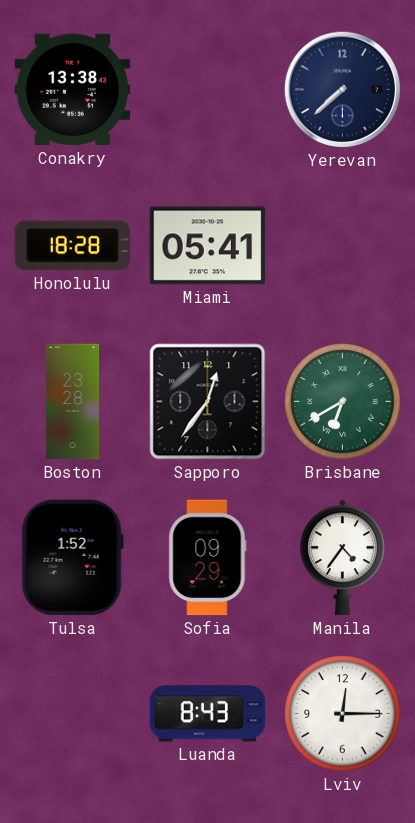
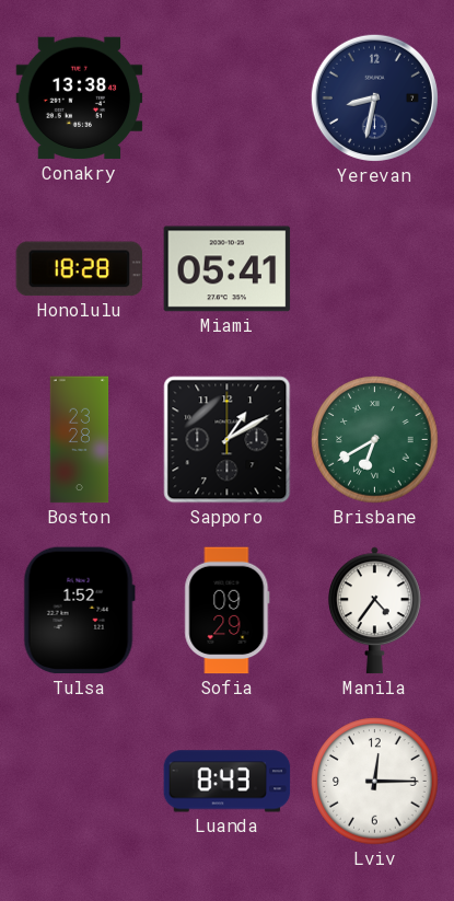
Yerevan: 7:38 -> 8:32
Sapporo: 12:36 -> 1:10
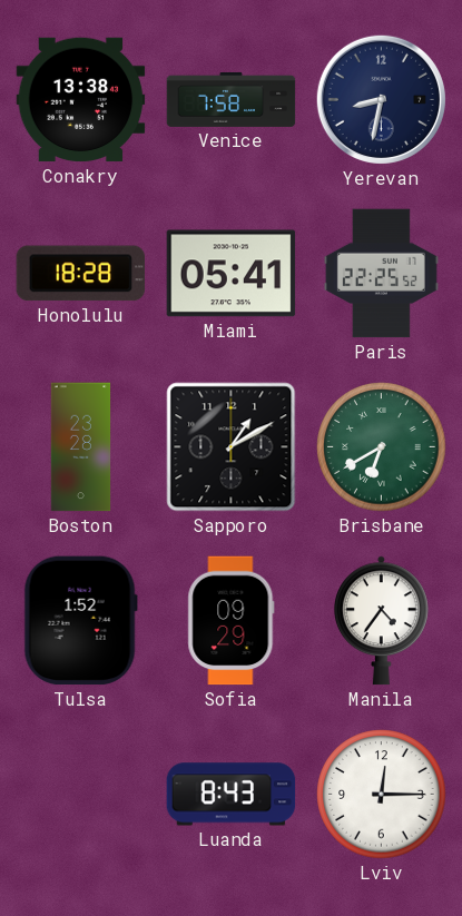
Venice: none -> 7:58
Paris: none -> 22:25
